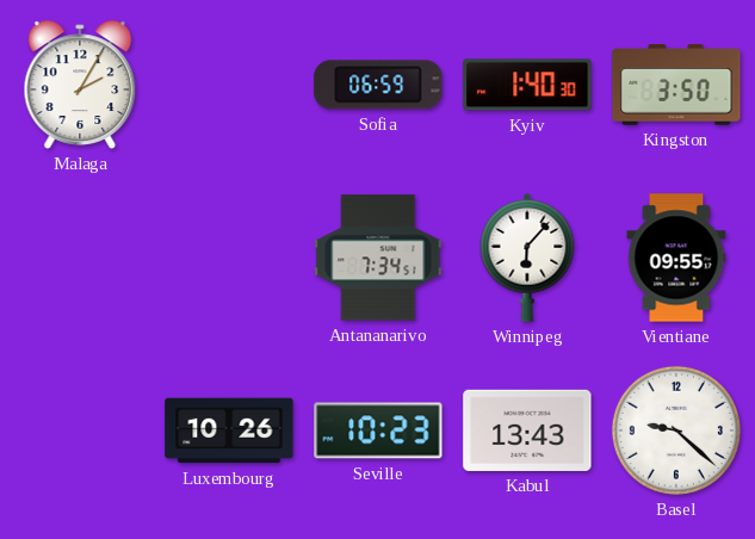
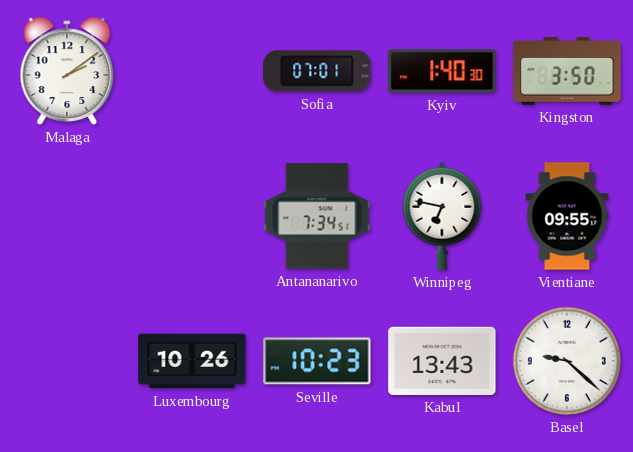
Malaga: 2:05 -> 2:09
Sofia: 06:59 -> 07:01
Winnipeg: 6:07 -> 6:47
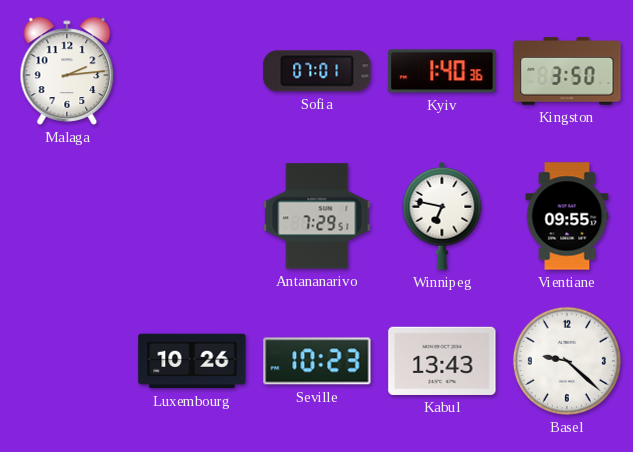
Malaga: 2:09 -> 2:14
Kyiv: 1:40:30 -> 1:40:36
Antananarivo: 7:34 -> 7:29
